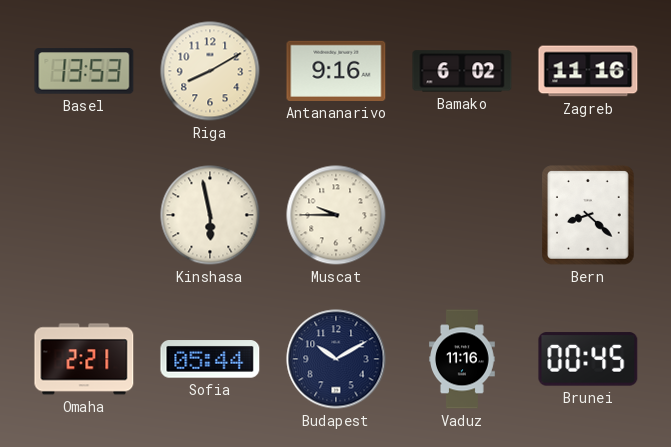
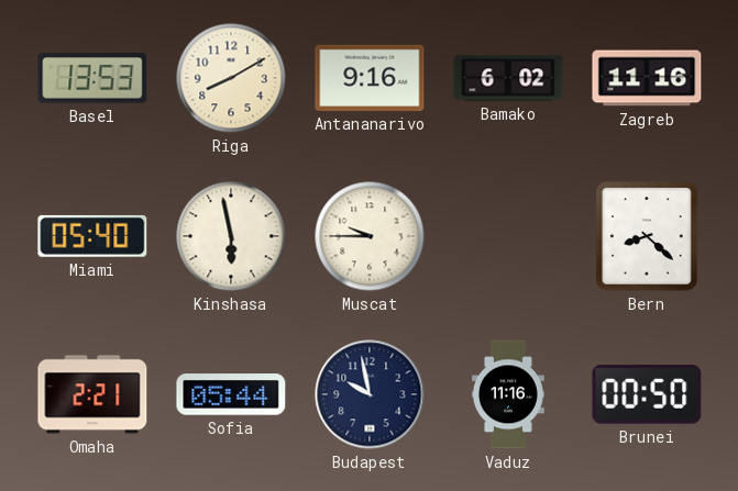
Miami: none -> 05:40
Budapest: 10:10 -> 9:58
Brunei: 00:45 -> 00:50
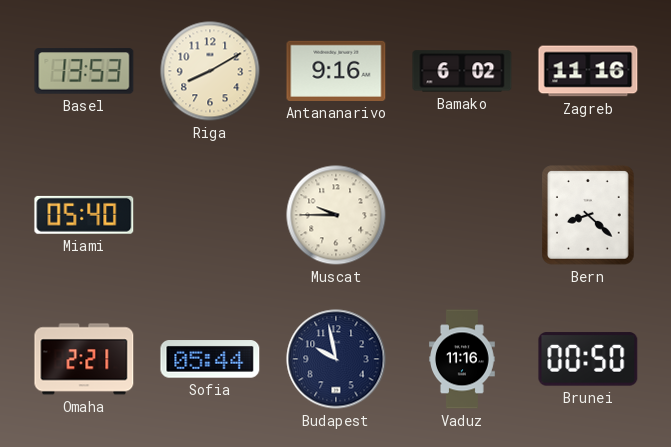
Kinshasa: 5:58 -> none
